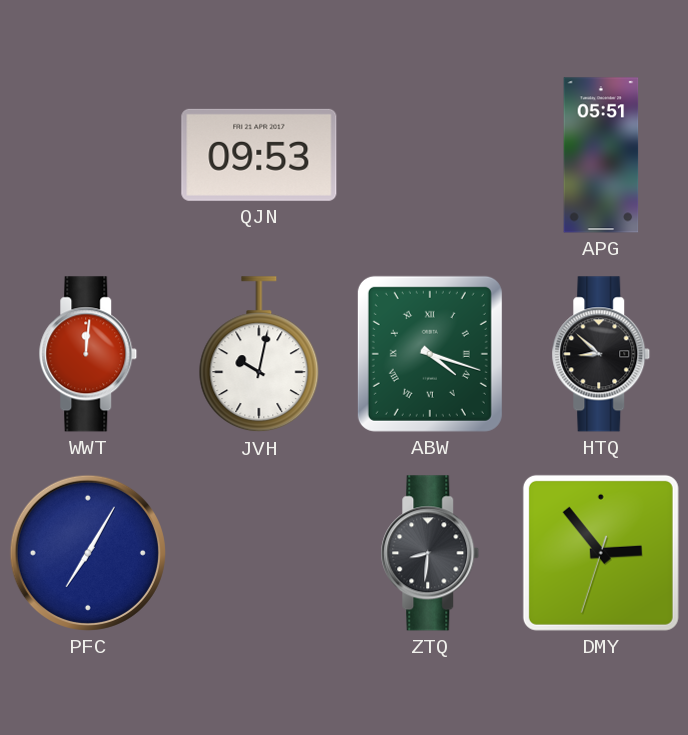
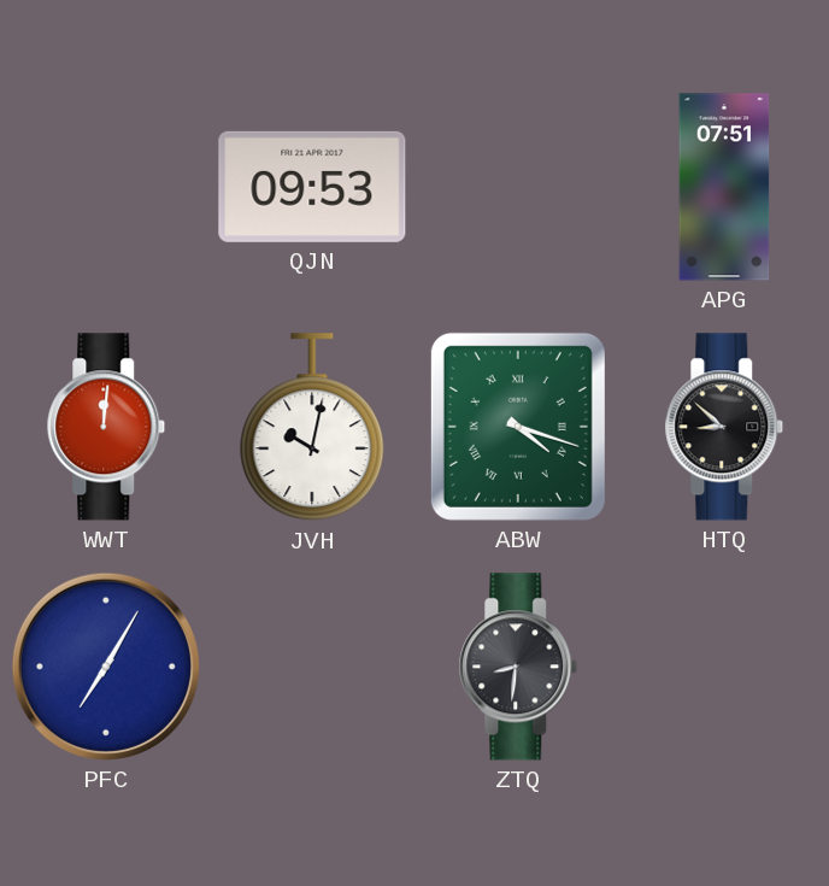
APG: 05:51 -> 07:51
DMY: 2:53 -> none
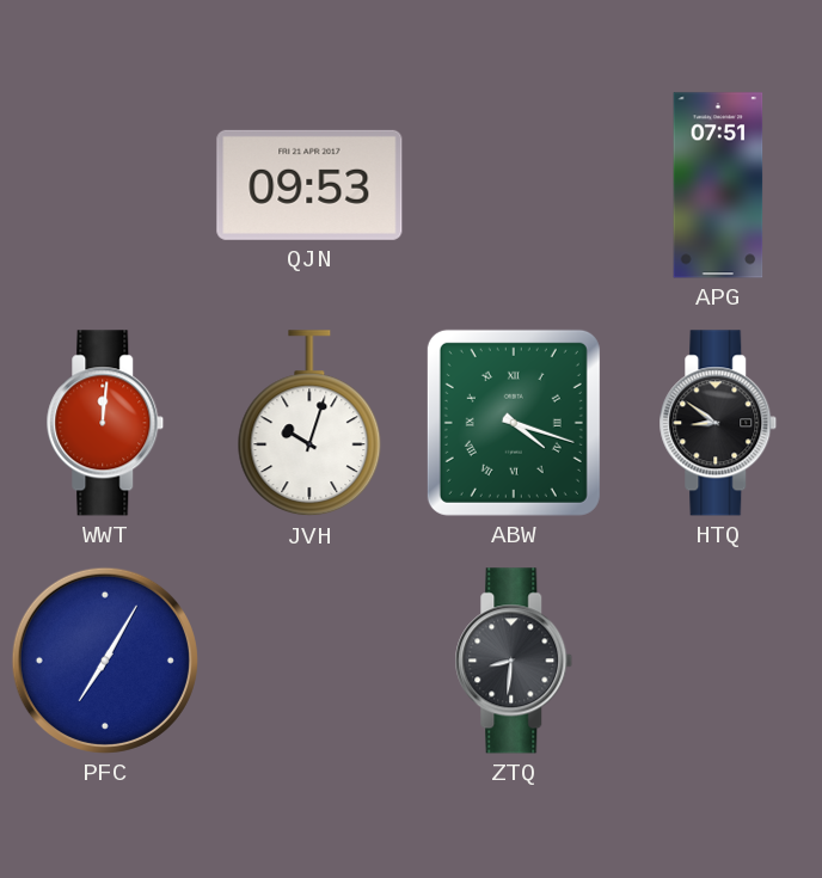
JVH: 10:02 -> 10:03
HTQ: 8:52 -> 8:51
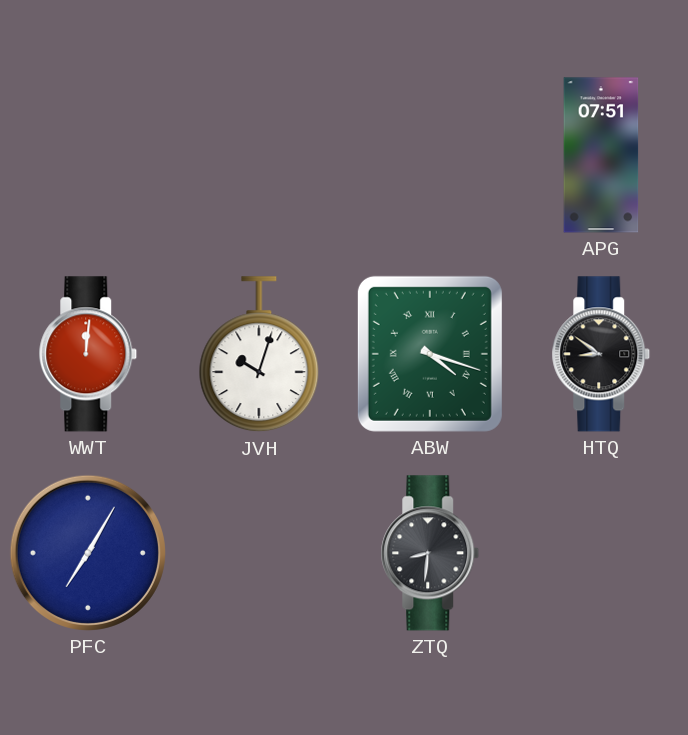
QJN: 09:53 -> none
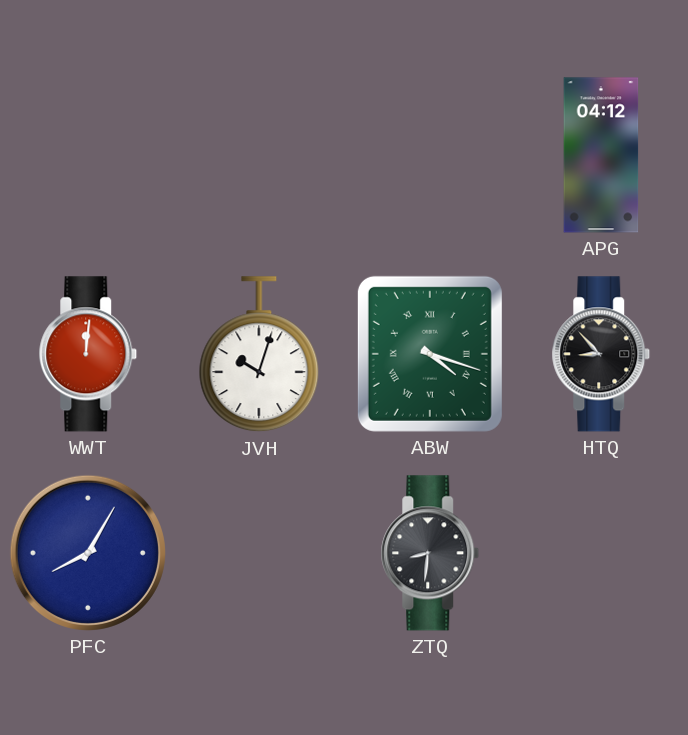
APG: 07:51 -> 04:12
HTQ: 8:51 -> 8:53
PFC: 7:05 -> 8:05
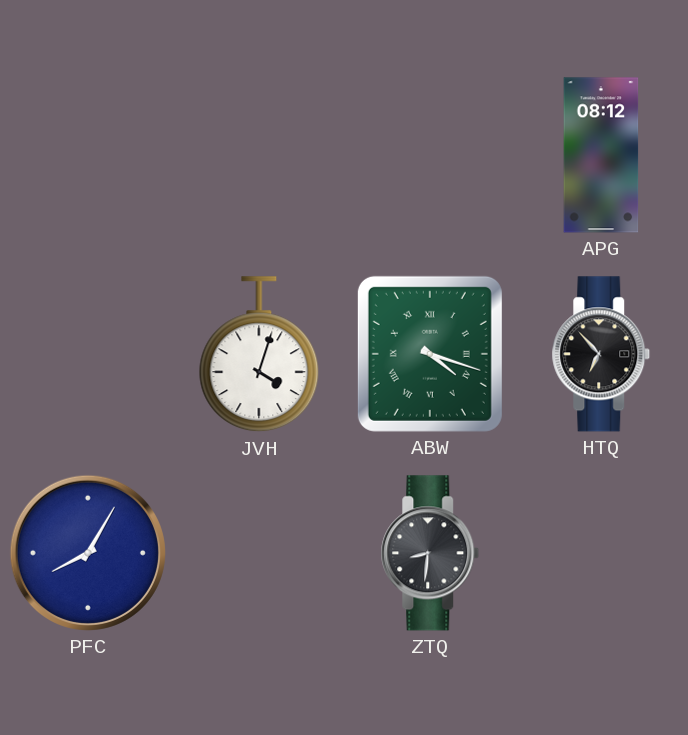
APG: 04:12 -> 08:12
WWT: 12:01 -> none
JVH: 10:03 -> 4:03
HTQ: 8:53 -> 6:53
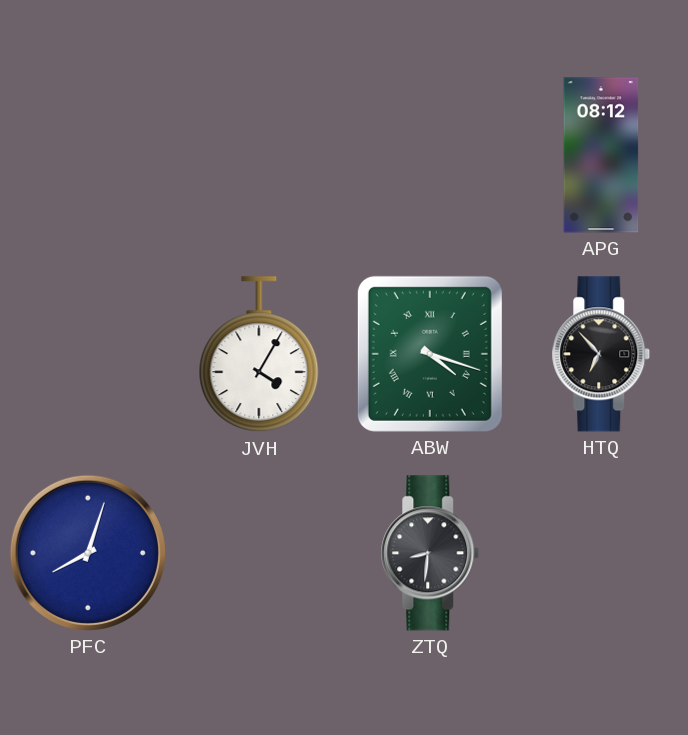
JVH: 4:03 -> 4:05
PFC: 8:05 -> 8:03
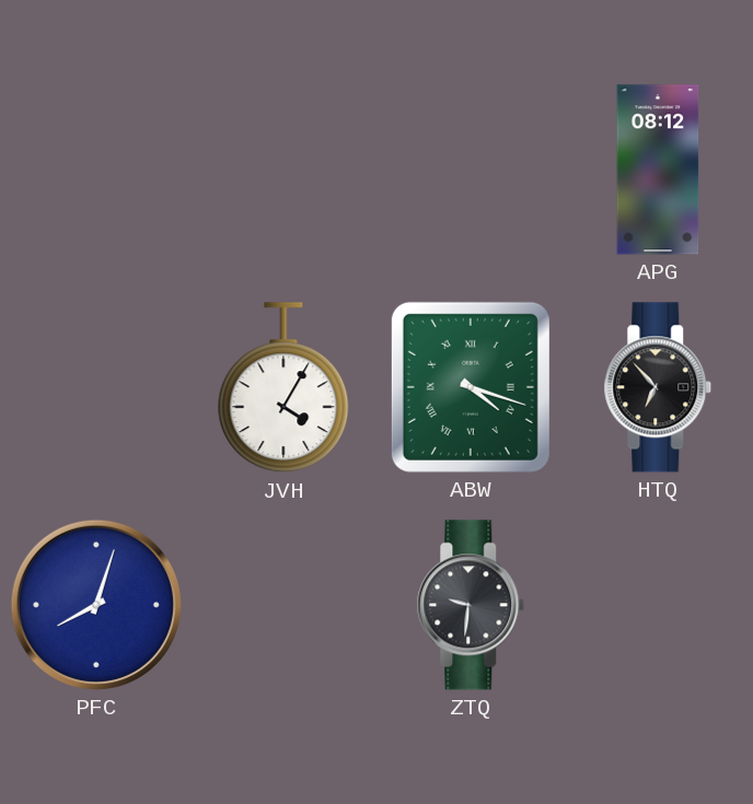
ZTQ: 8:31 -> 9:31
